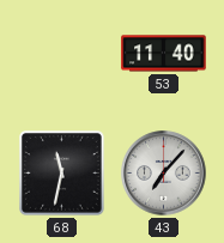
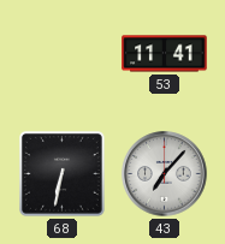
53: 11:40 -> 11:41
68: 11:32 -> 6:32
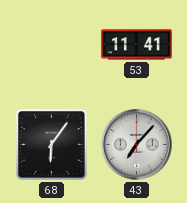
68: 6:32 -> 6:06
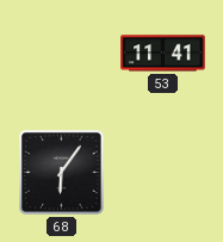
43: 7:07 -> none
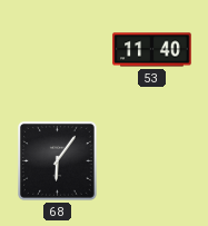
53: 11:41 -> 11:40
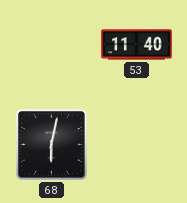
68: 6:06 -> 6:02
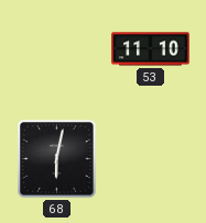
53: 11:40 -> 11:10
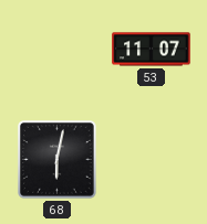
53: 11:10 -> 11:07
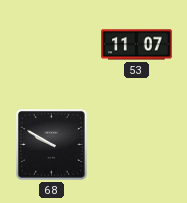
68: 6:02 -> 9:50
